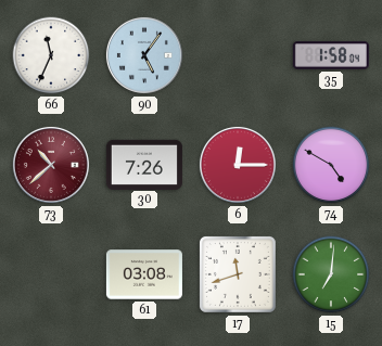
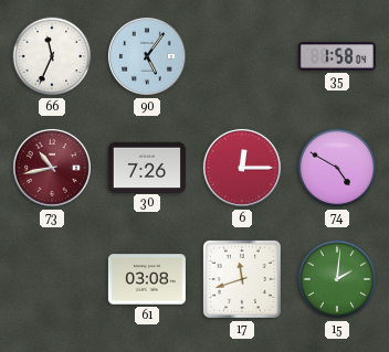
73: 10:38 -> 10:43
15: 7:01 -> 2:01
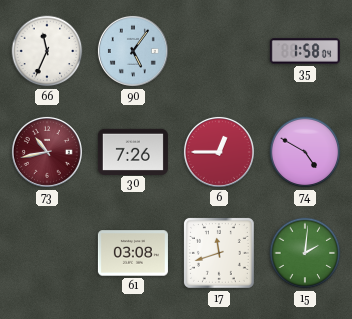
6: 12:15 -> 12:45
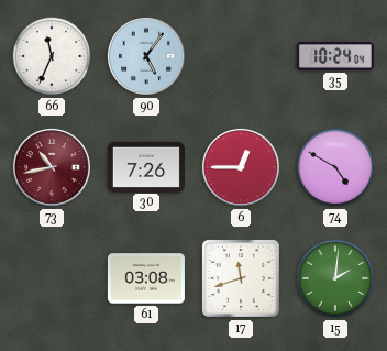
35: 1:58 -> 10:24
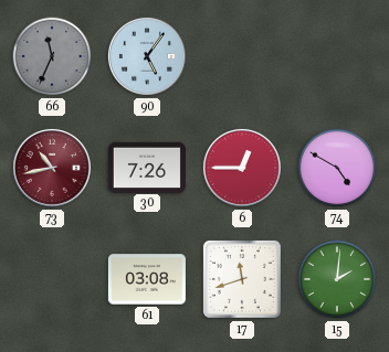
66 dial: white -> grey
35: 10:24 -> none
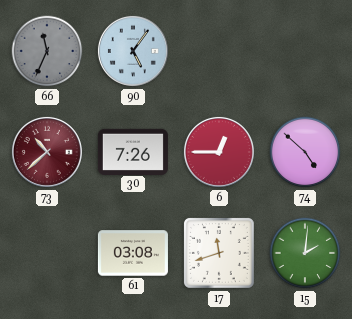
73: 10:43 -> 10:38
74: 4:50 -> 4:52
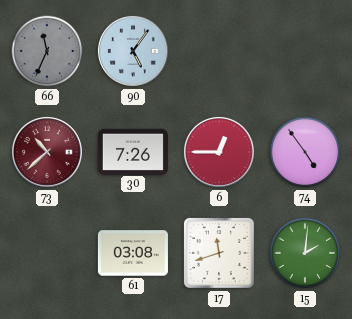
74: 4:52 -> 4:54
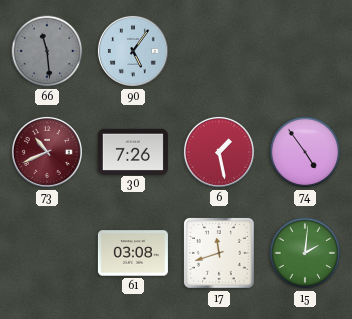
66: 11:34 -> 11:29
73: 10:38 -> 10:41
6: 12:45 -> 1:28
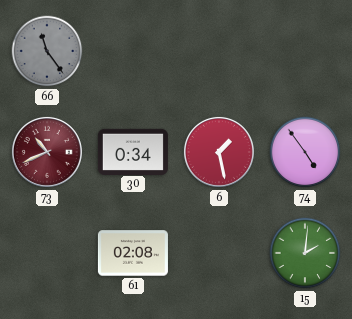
66: 11:29 -> 11:24
90: 5:06 -> none
30: 7:26 -> 0:34
61: 03:08 -> 02:08
17: 11:42 -> none
